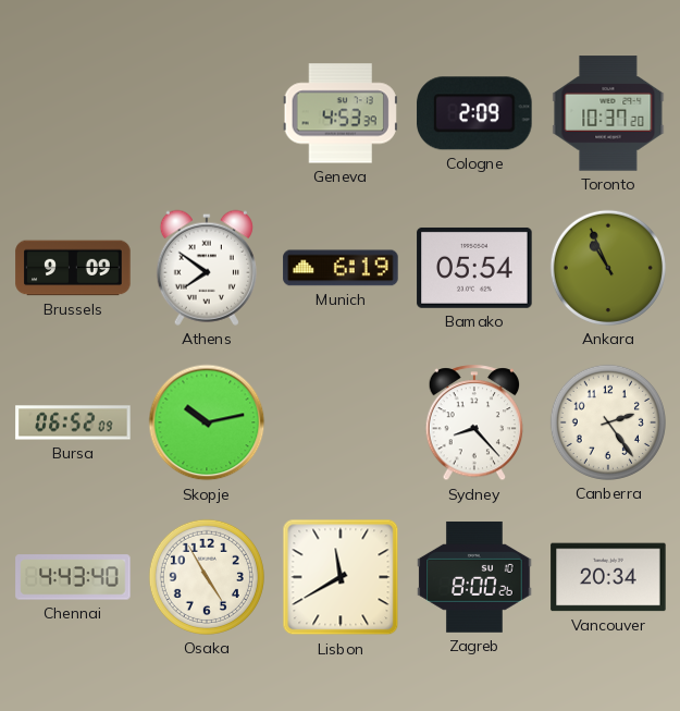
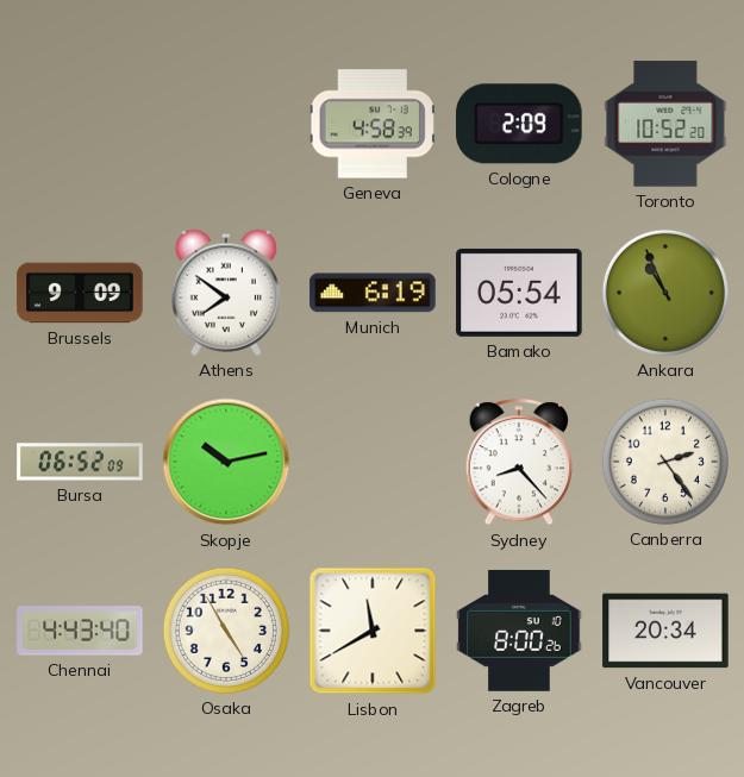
Geneva: 4:53 -> 4:58
Toronto: 10:37 -> 10:52
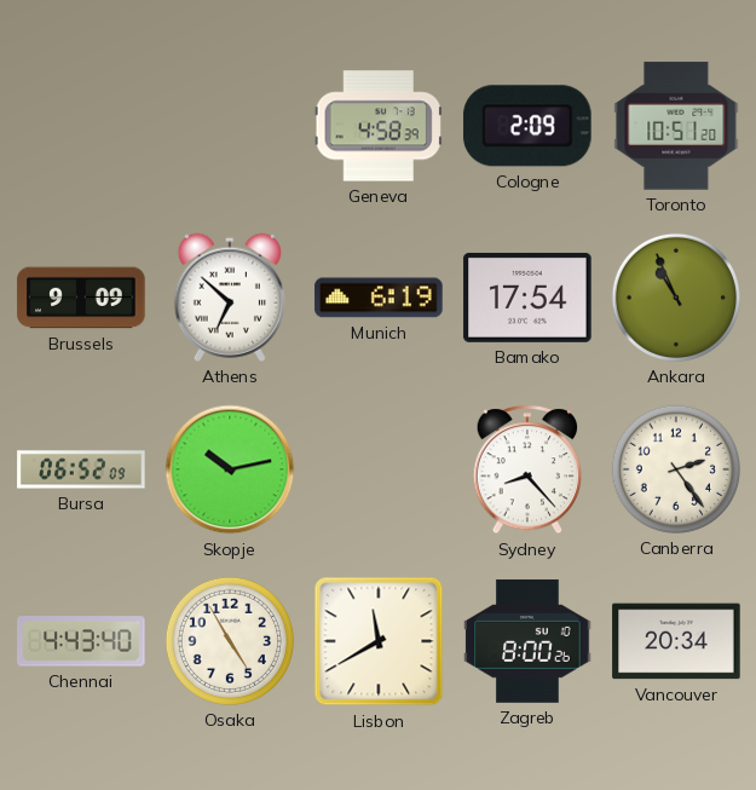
Toronto: 10:52 -> 10:51
Athens: 7:51 -> 6:52
Bamako: 05:54 -> 17:54
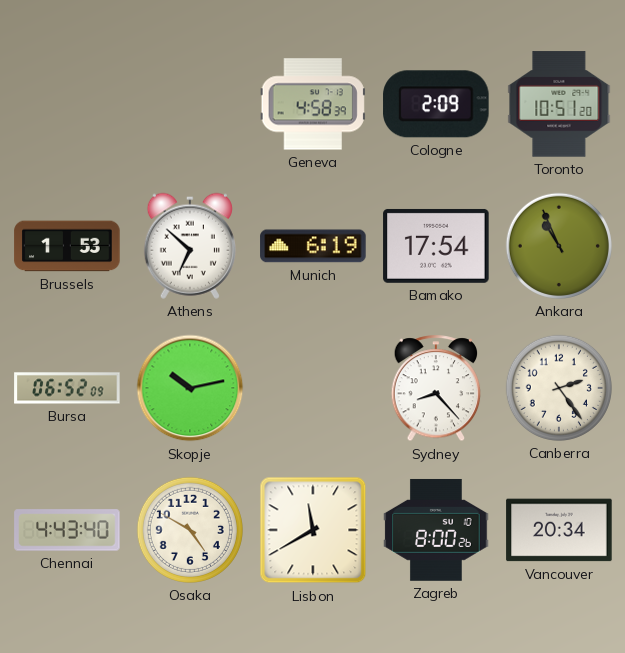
Brussels: 9:09 -> 1:53
Osaka: 4:55 -> 4:50
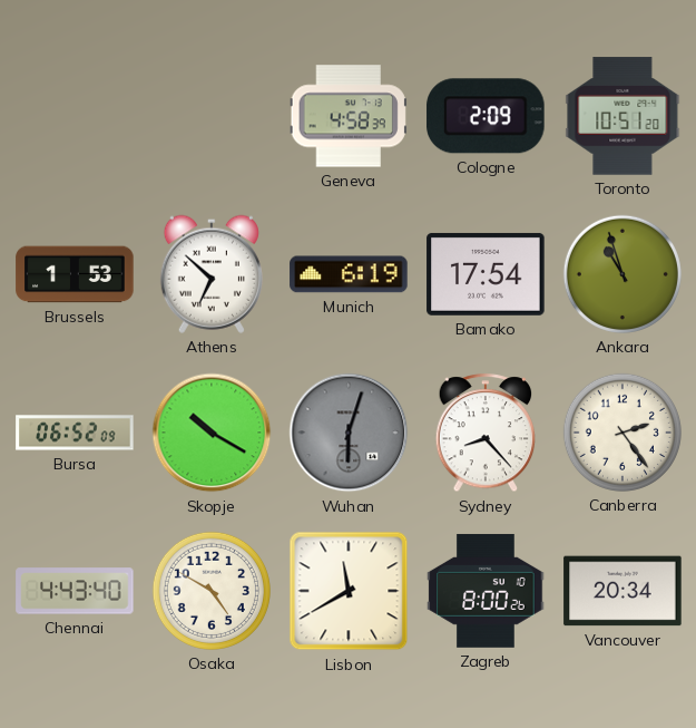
Ankara: 10:56 -> 10:57
Skopje: 10:13 -> 10:20
Wuhan: none -> 6:03
